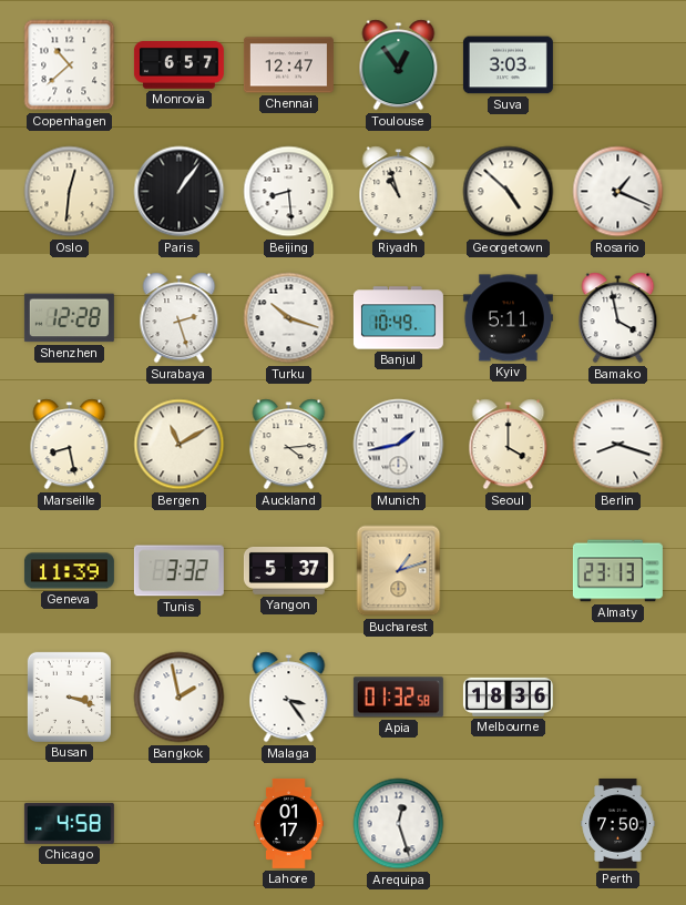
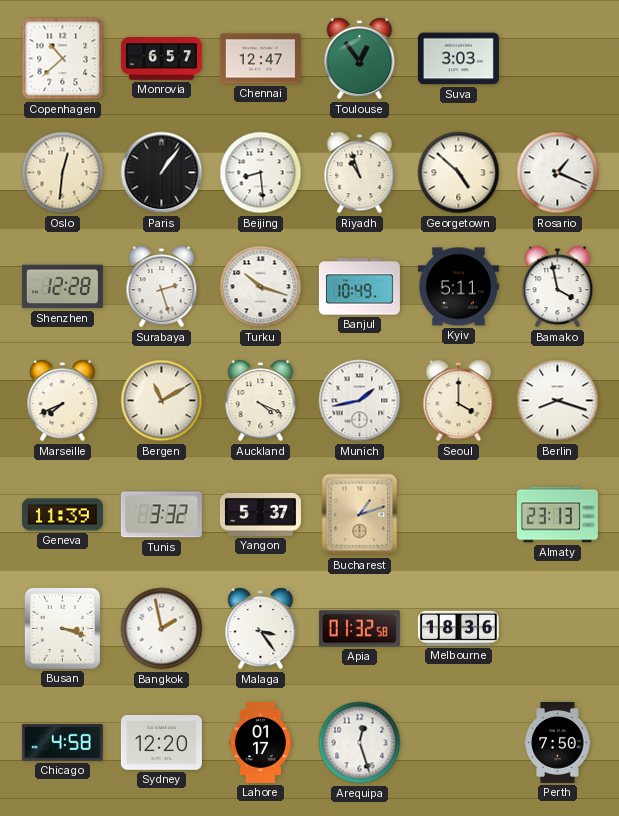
Marseille: 8:28 -> 7:41
Auckland: 4:14 -> 4:19
Sydney: none -> 12:20
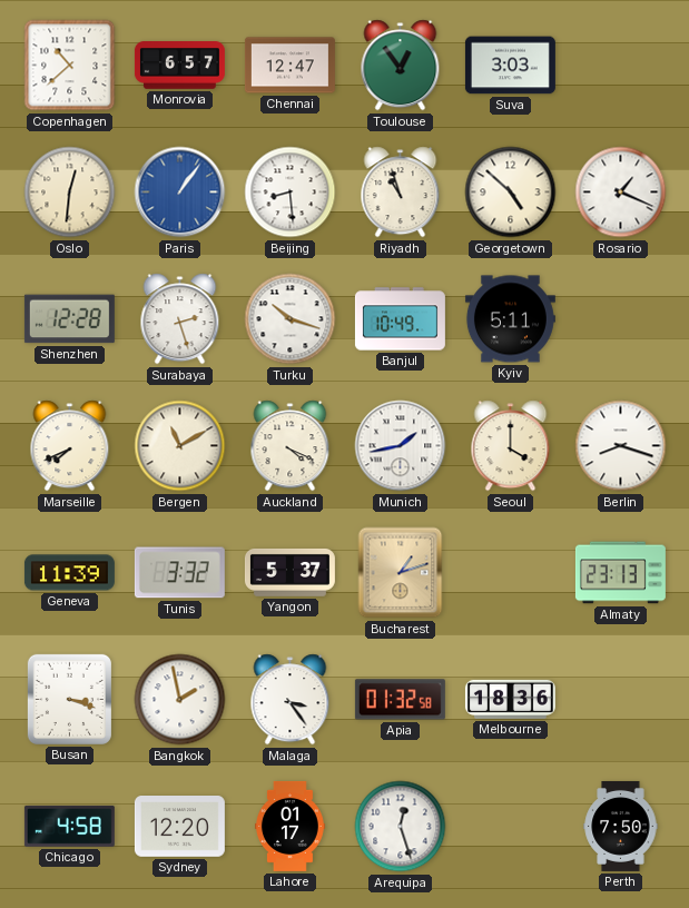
Paris dial: black -> blue
Bamako: 3:58 -> none
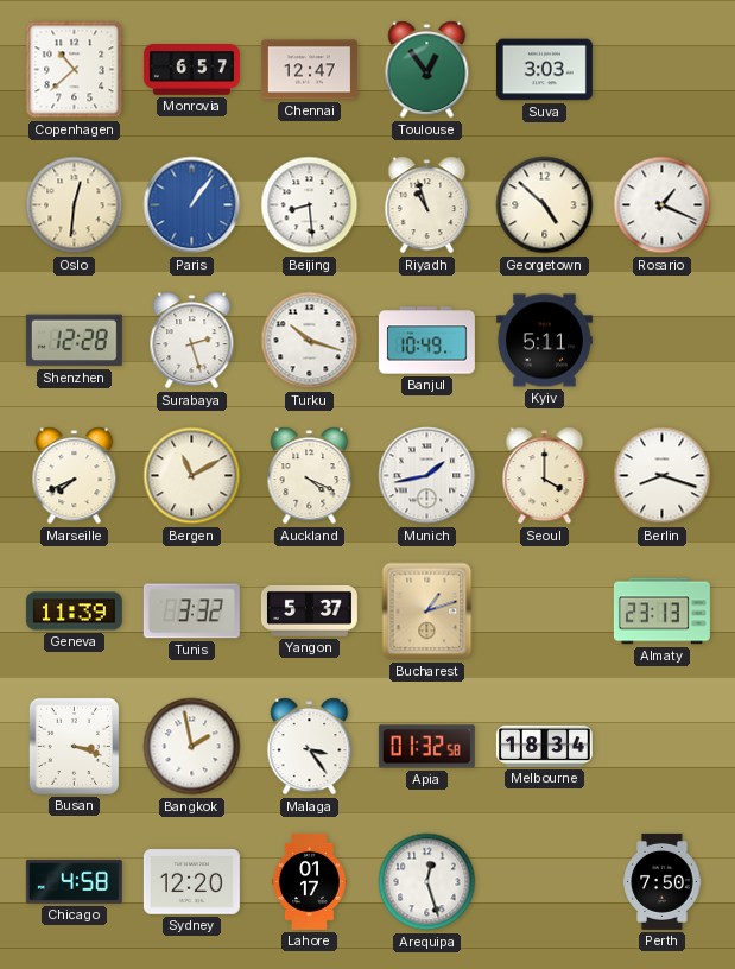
Melbourne: 18:36 -> 18:34
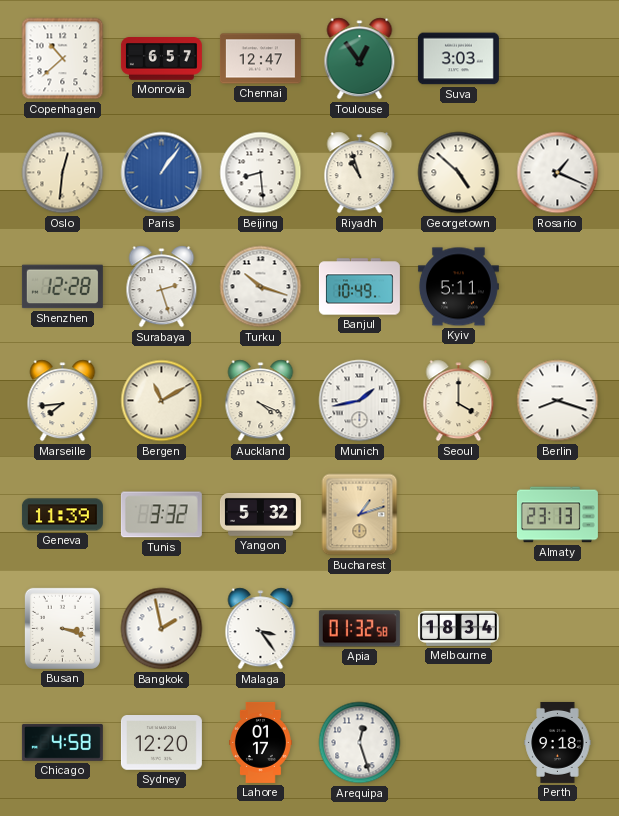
Marseille: 7:41 -> 7:44
Yangon: 5:37 -> 5:32
Perth: 7:50 -> 9:18
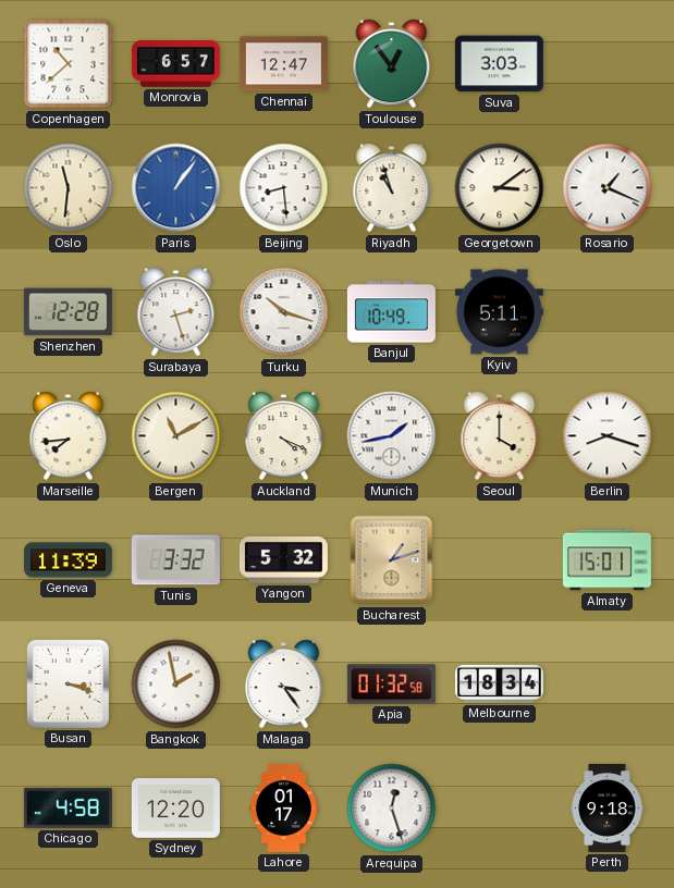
Oslo: 12:31 -> 11:31
Georgetown: 4:52 -> 3:09
Almaty: 23:13 -> 15:01
